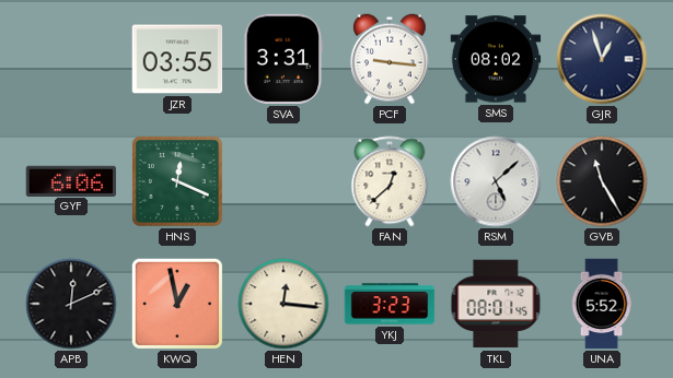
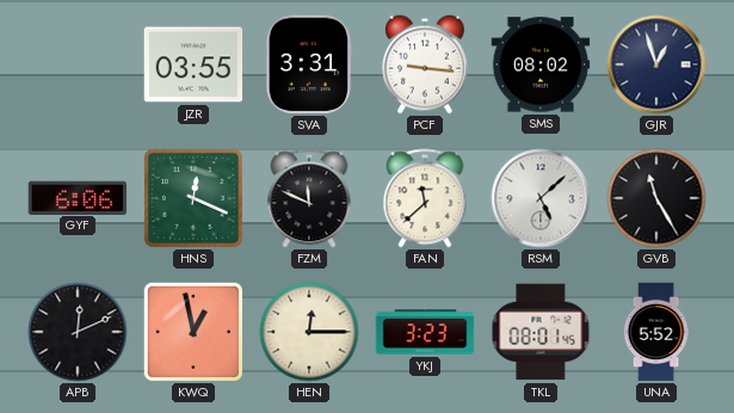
FZM: none -> 11:49
FAN: 12:38 -> 11:38
HEN: 12:16 -> 12:15
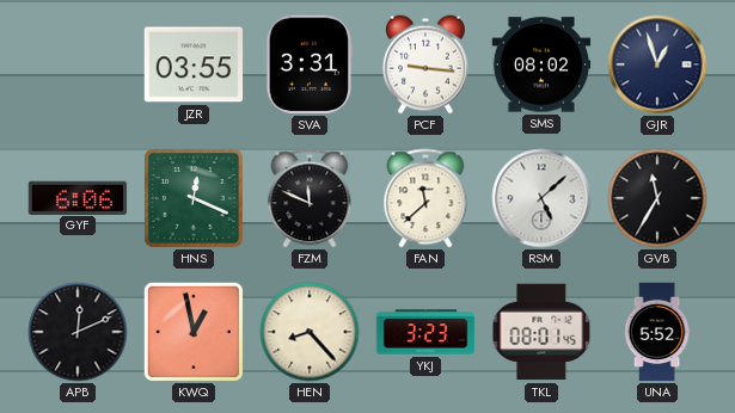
GVB: 11:25 -> 11:35
HEN: 12:15 -> 8:23
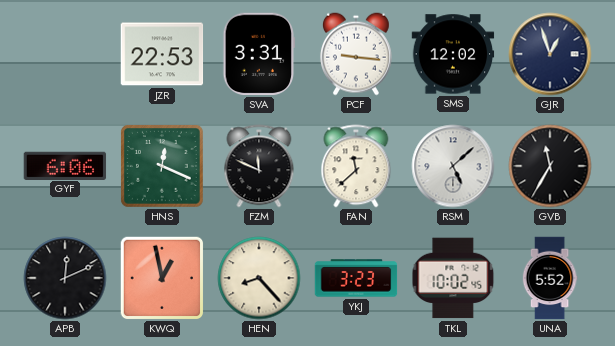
JZR: 03:55 -> 22:53
SMS: 08:02 -> 12:02
TKL: 08:01 -> 10:02
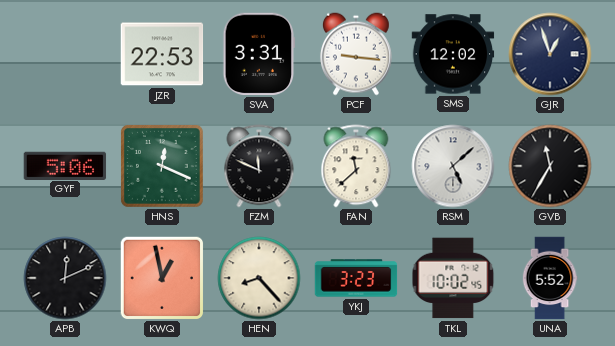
GYF: 6:06 -> 5:06
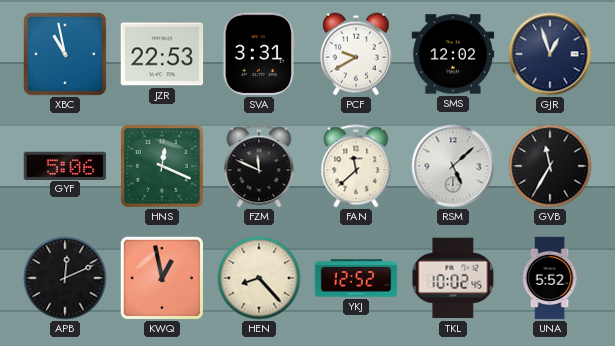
XBC: none -> 10:58
PCF: 9:16 -> 9:40
YKJ: 3:23 -> 12:52
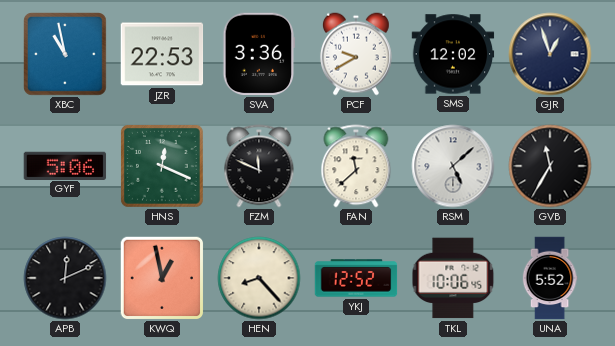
SVA: 3:31 -> 3:36
TKL: 10:02 -> 10:06
